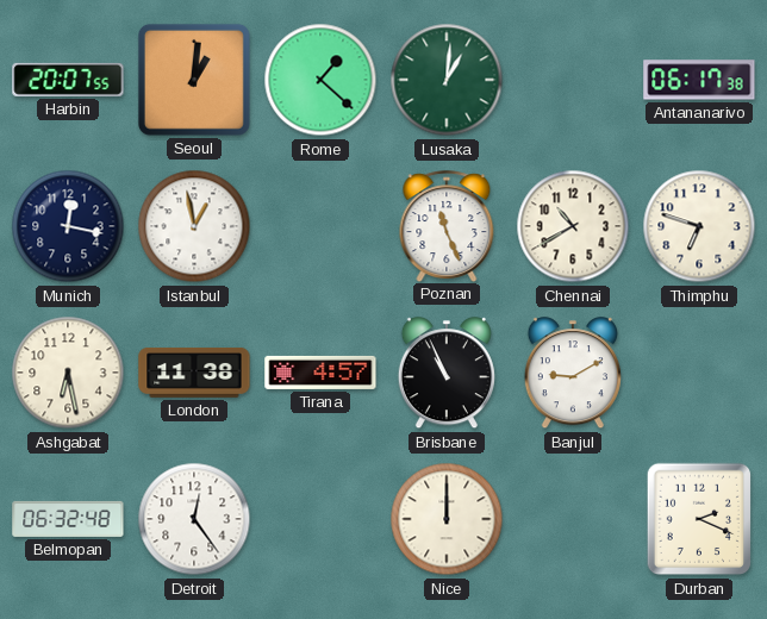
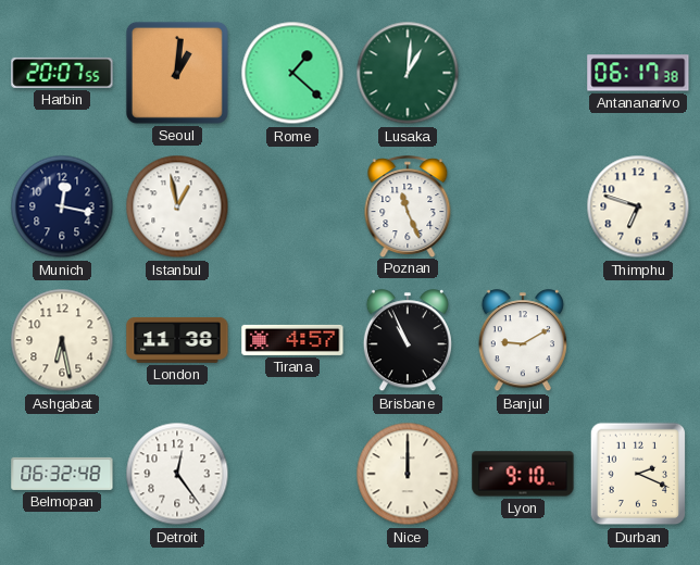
Chennai: 10:40 -> none
Lyon: none -> 9:10
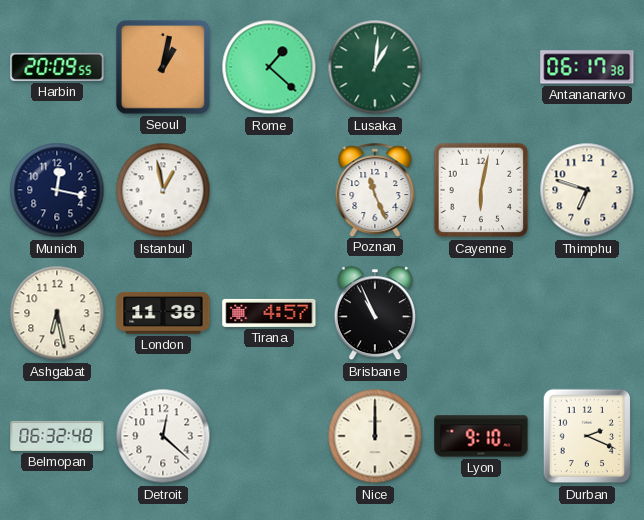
Harbin: 20:07 -> 20:09
Seoul: 1:01 -> 1:02
Cayenne: none -> 6:02
Banjul: 9:10 -> none
Detroit: 12:24 -> 12:22
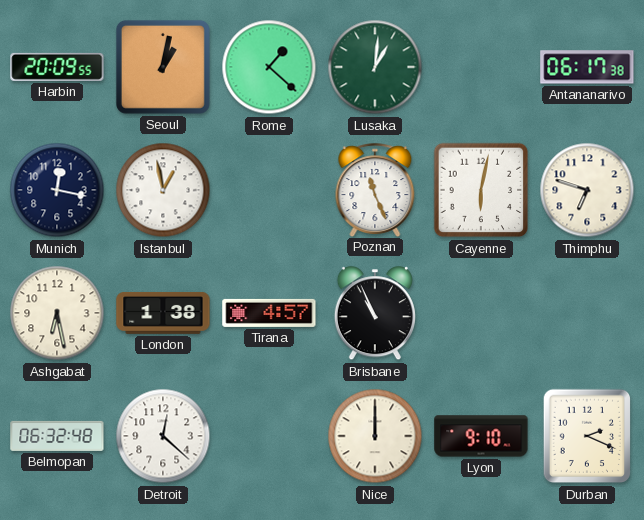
London: 11:38 -> 1:38
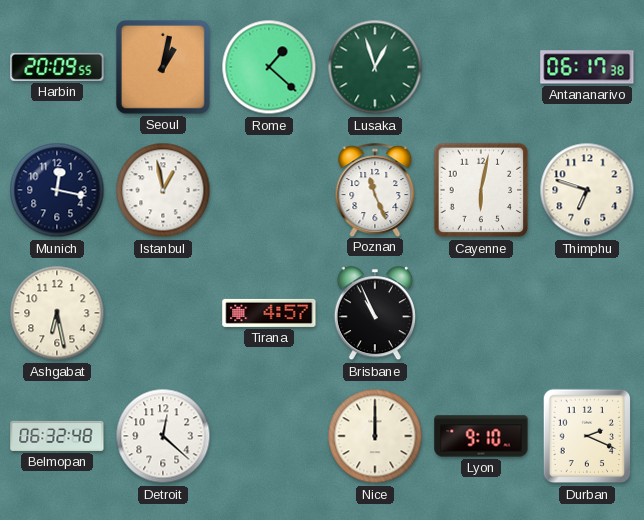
Lusaka: 1:01 -> 12:57
London: 1:38 -> none
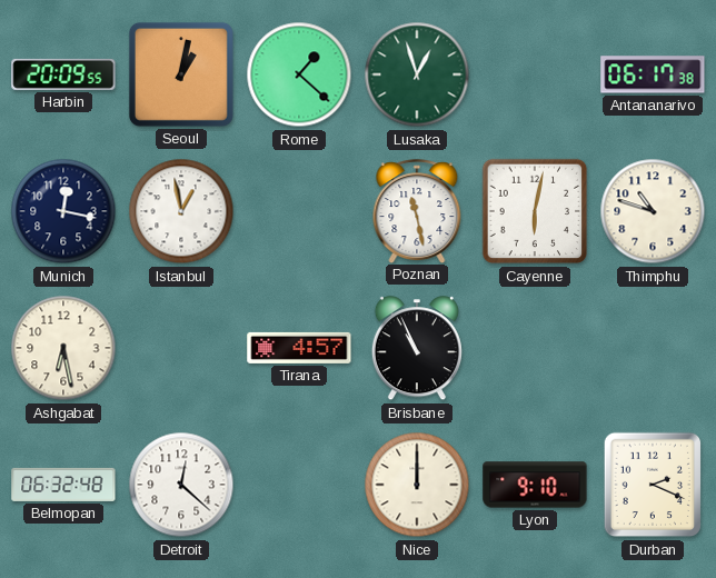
Poznan: 11:26 -> 11:28
Thimphu: 6:48 -> 10:48
